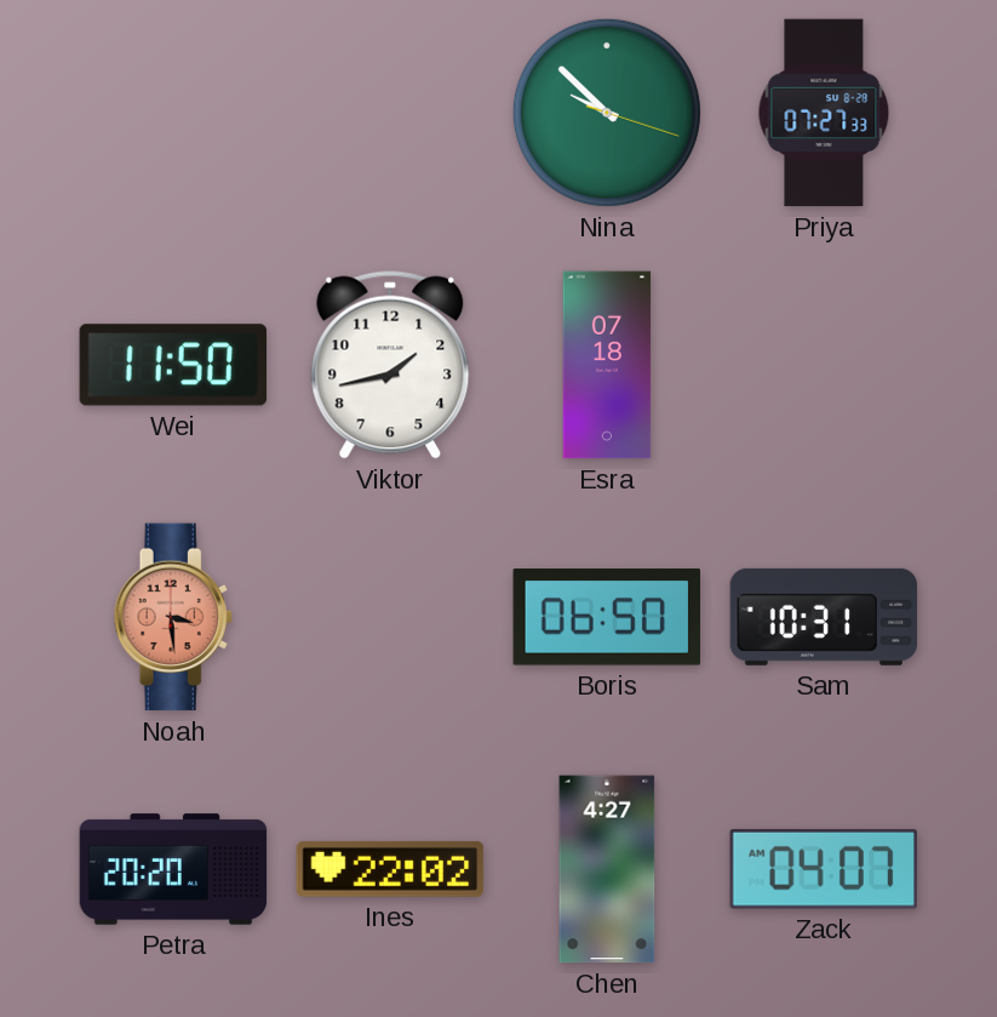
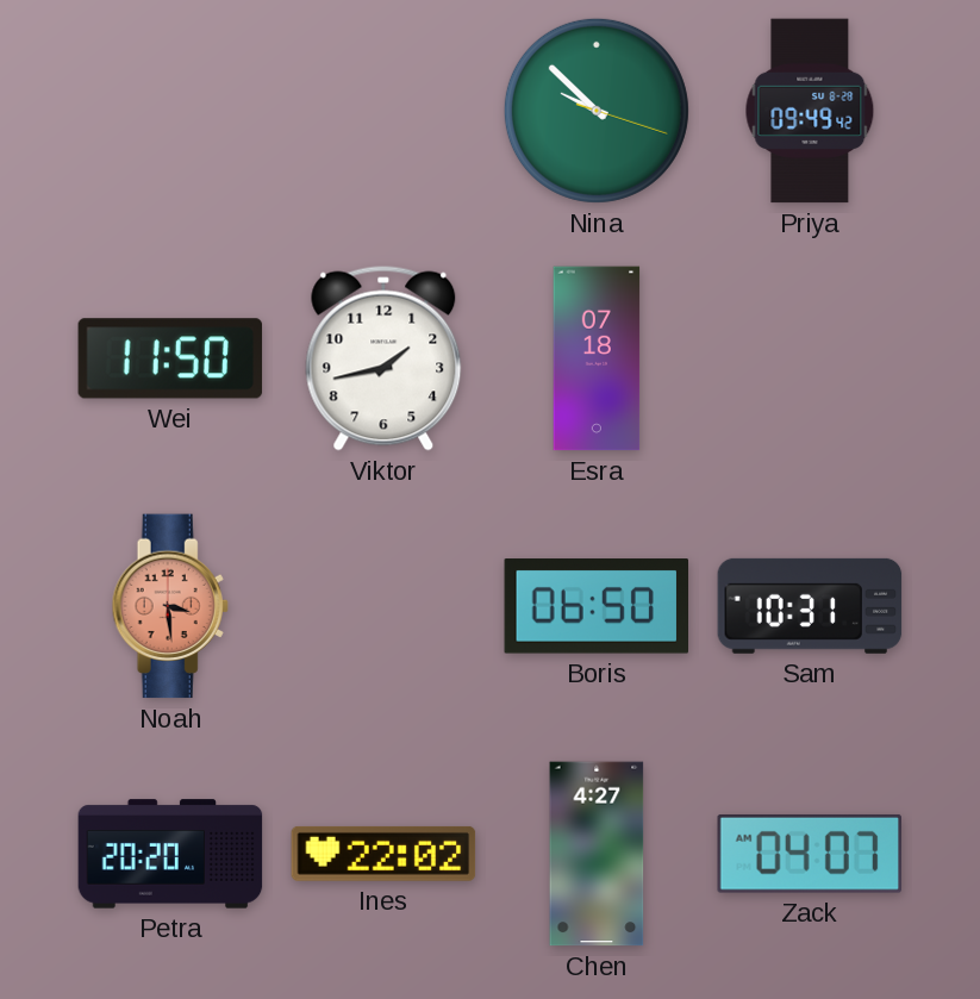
Priya: 07:27 -> 09:49
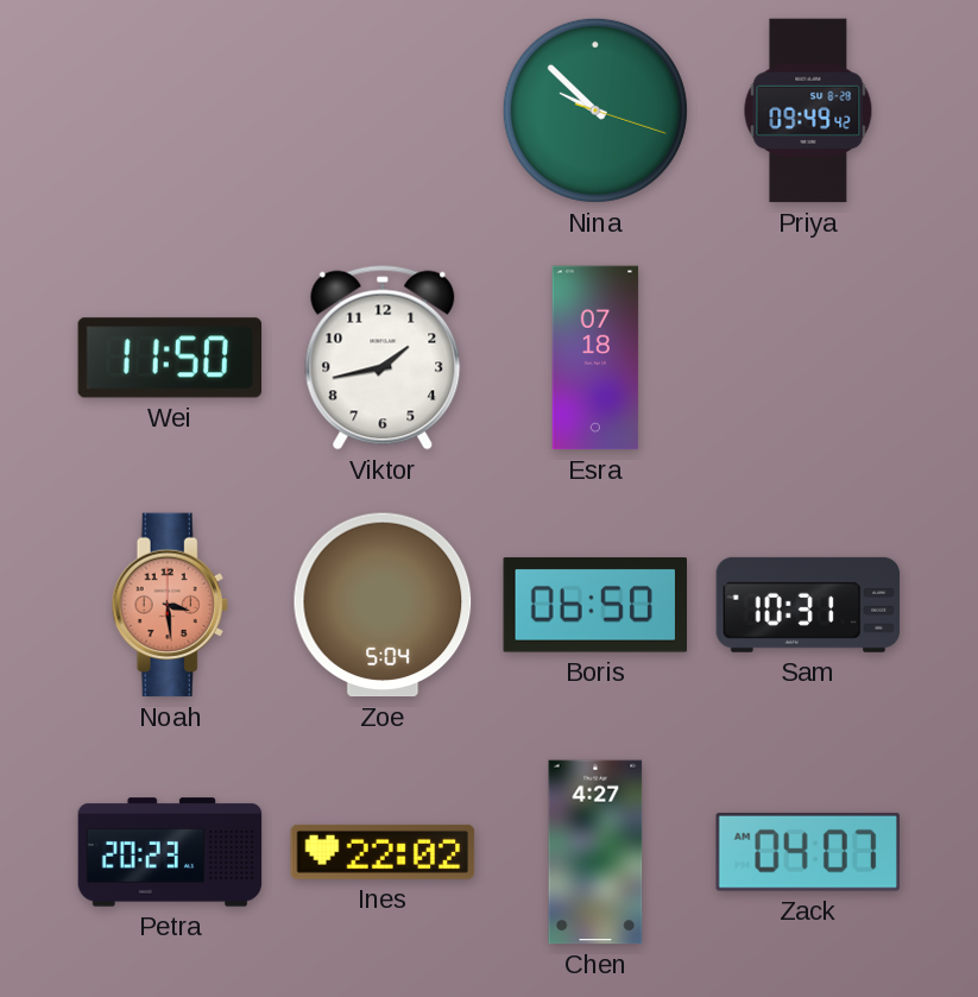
Zoe: none -> 5:04
Petra: 20:20 -> 20:23
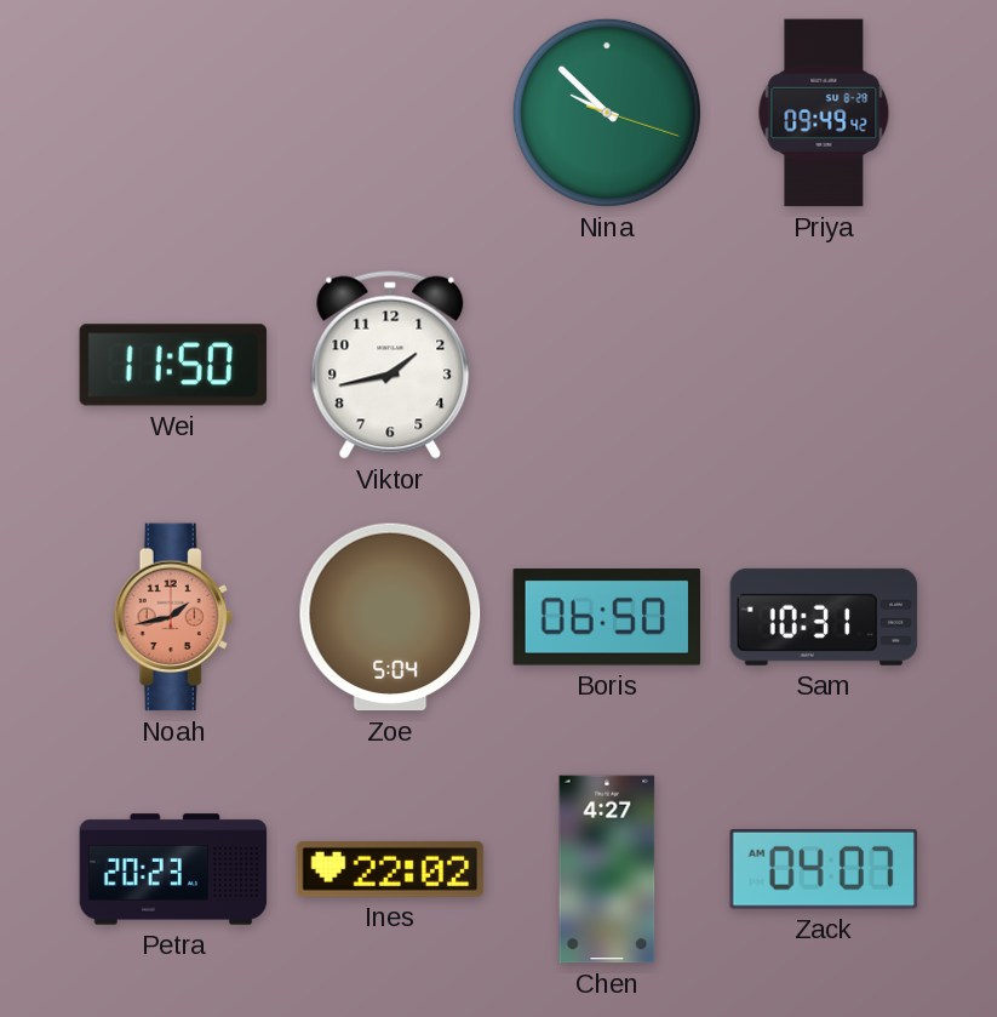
Esra: 07:18 -> none
Noah: 3:29 -> 1:43
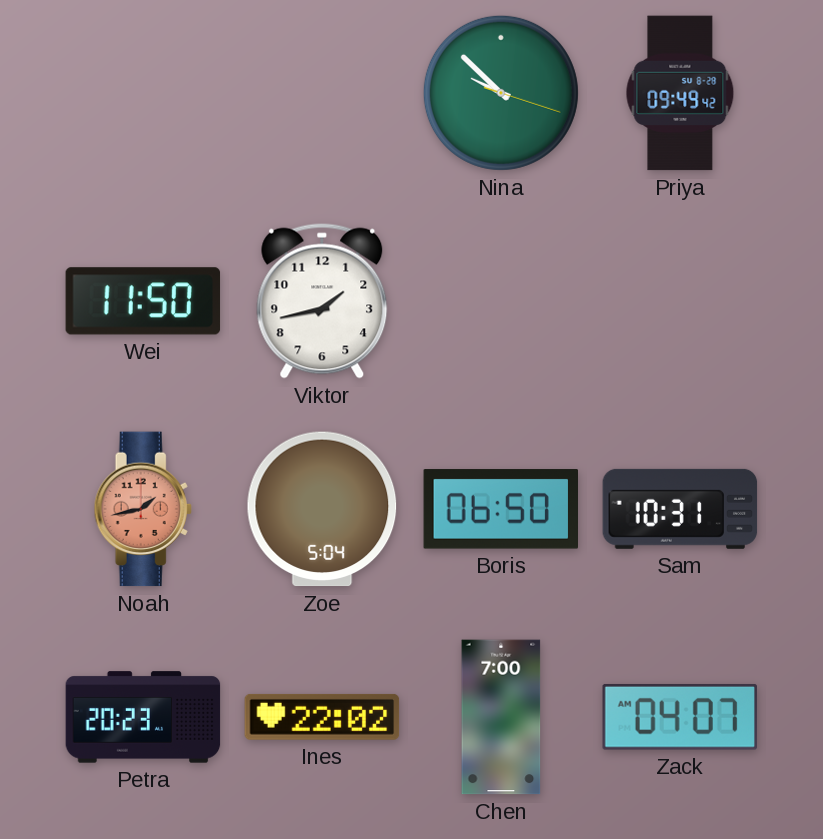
Chen: 4:27 -> 7:00
